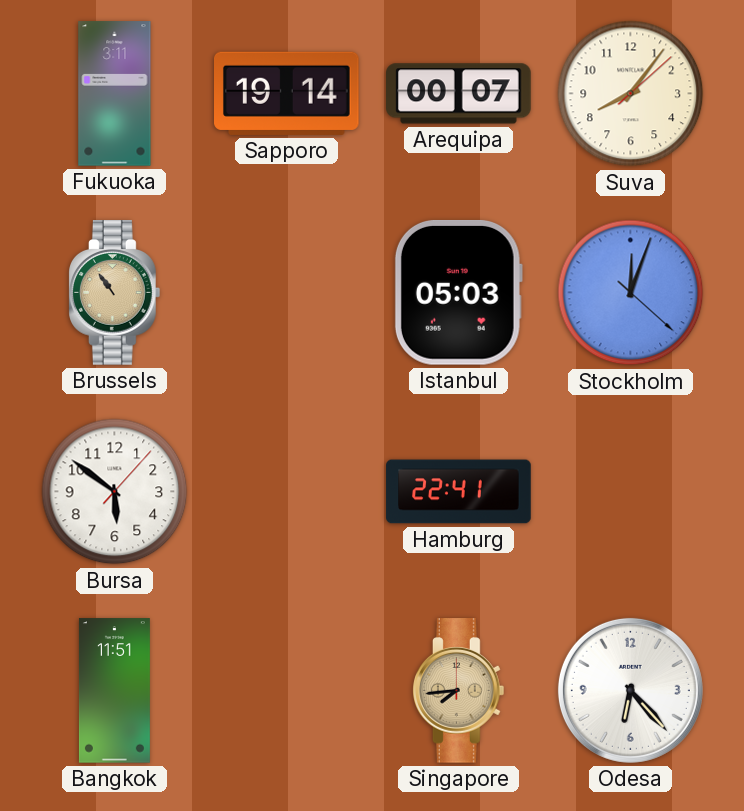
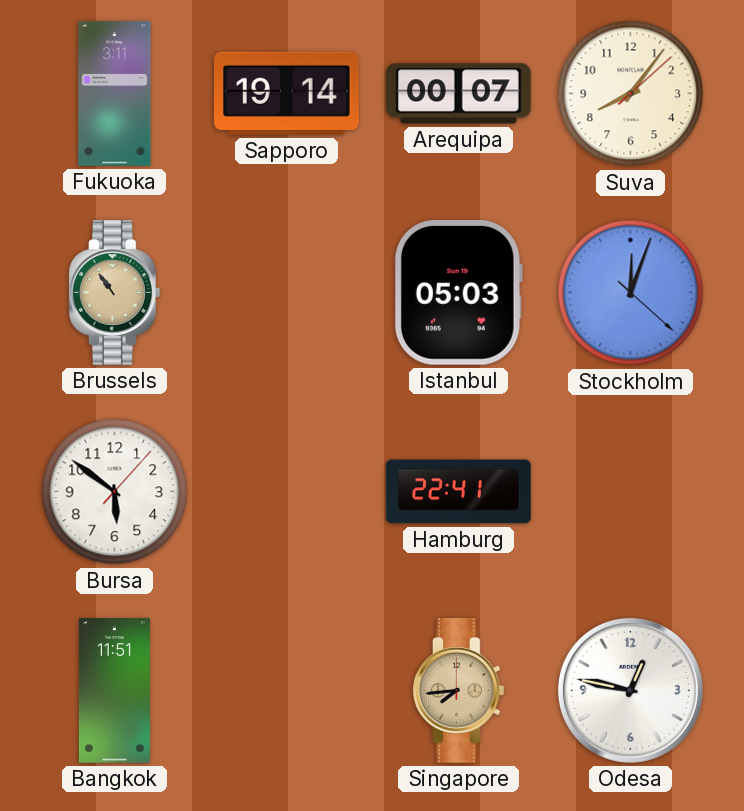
Odesa: 6:23 -> 12:47
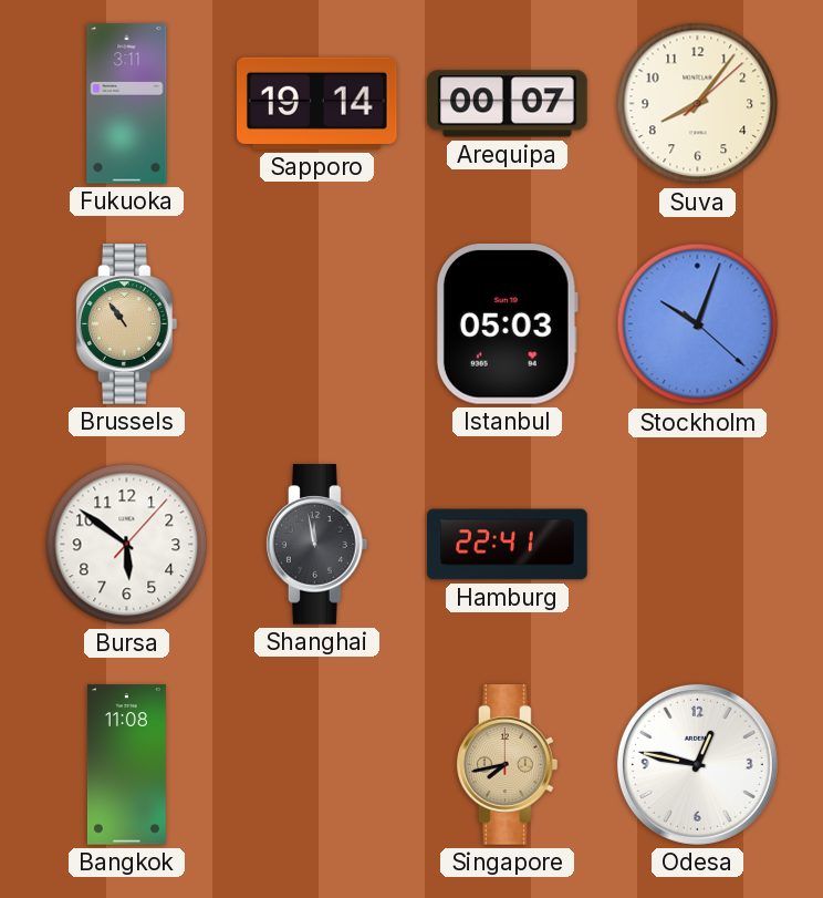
Stockholm: 12:03 -> 10:03
Shanghai: none -> 11:58
Bangkok: 11:51 -> 11:08
Singapore: 7:44 -> 7:43
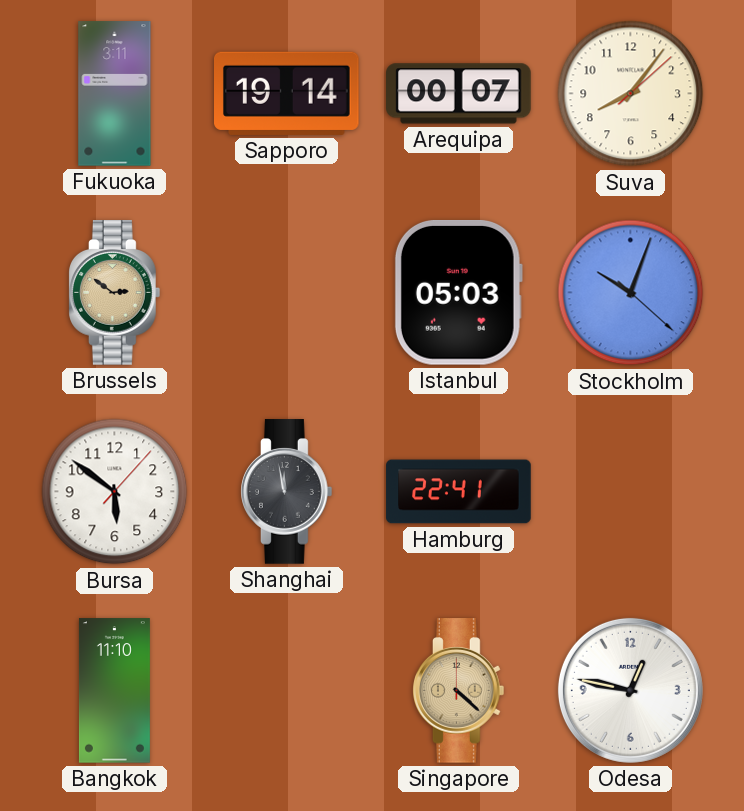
Brussels: 10:54 -> 2:51
Bangkok: 11:08 -> 11:10
Singapore: 7:43 -> 4:22
